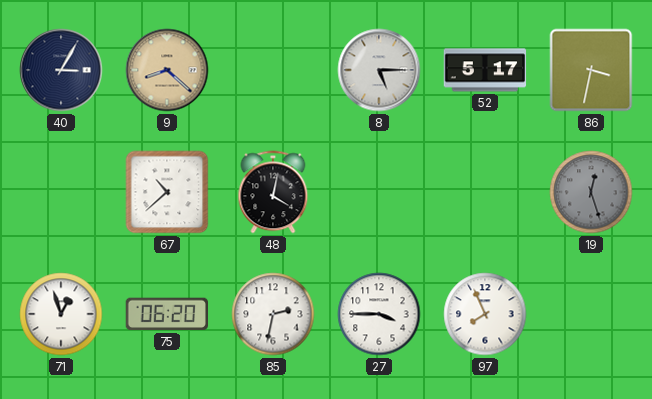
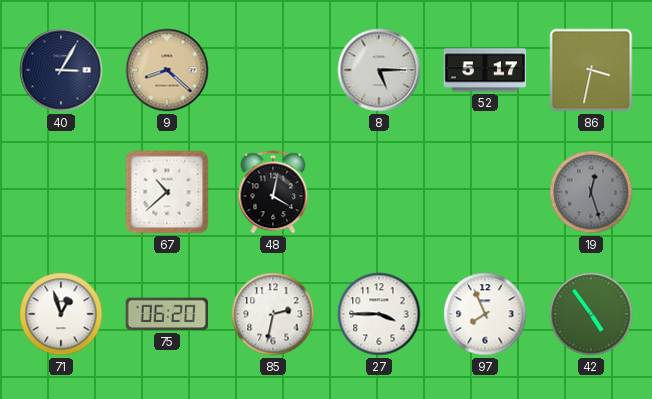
42: none -> 4:54
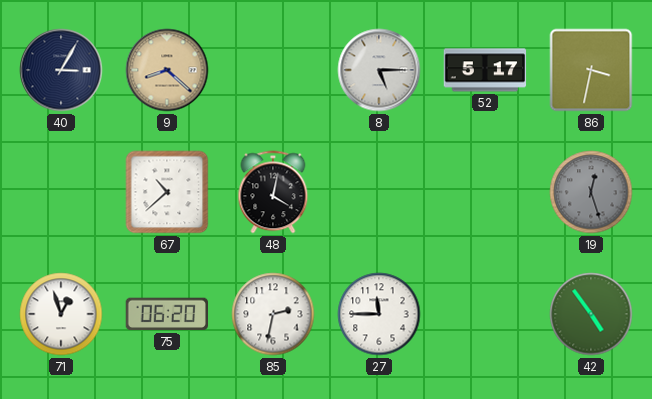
27: 3:45 -> 11:45
97: 7:56 -> none
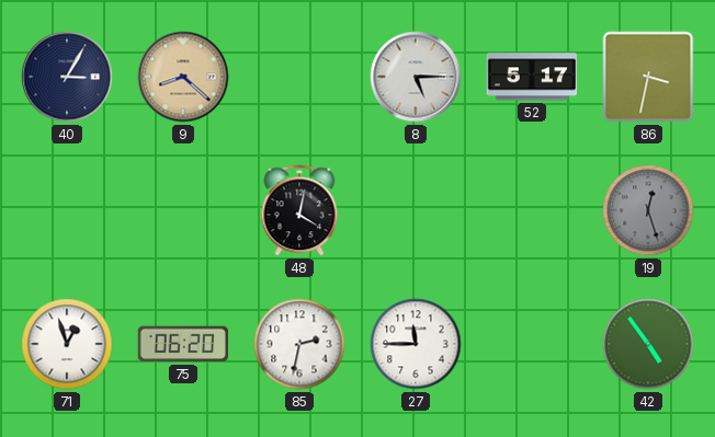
67: 10:38 -> none
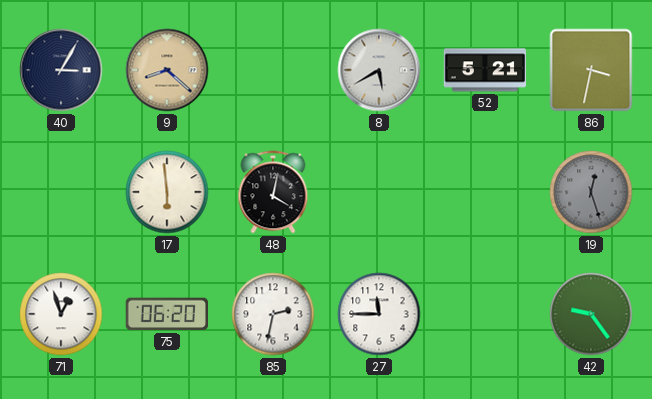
8: 5:15 -> 5:40
52: 5:17 -> 5:21
17: none -> 5:59
42: 4:54 -> 9:24
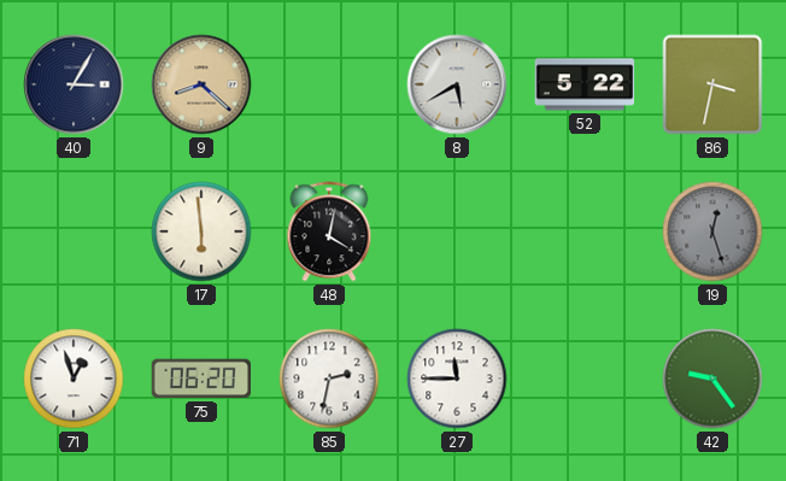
52: 5:21 -> 5:22
